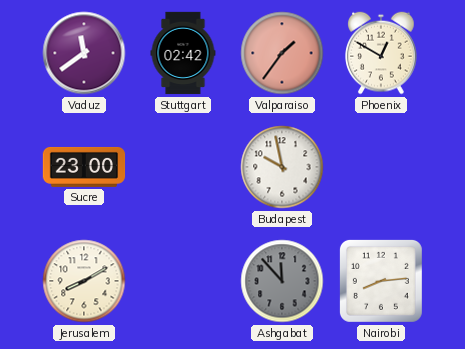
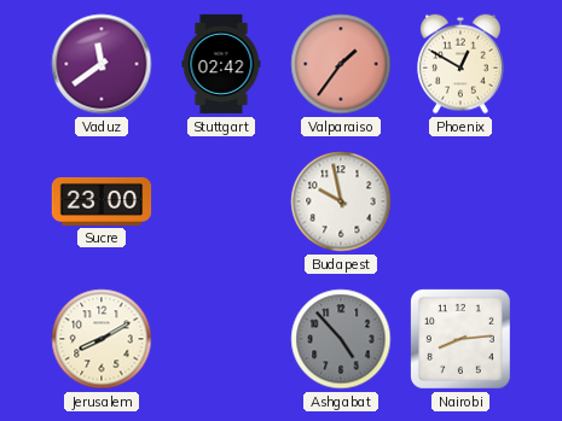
Ashgabat: 11:53 -> 4:53
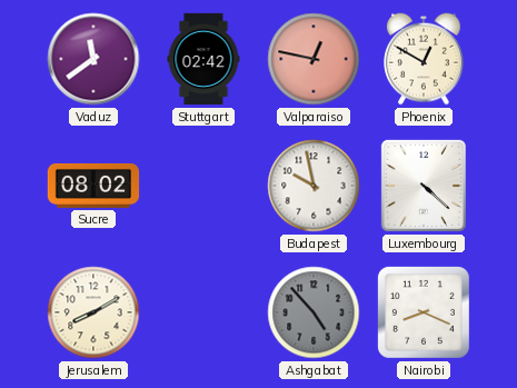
Valparaiso: 1:36 -> 12:47
Sucre: 23:00 -> 08:02
Luxembourg: none -> 4:22
Nairobi: 8:14 -> 8:19
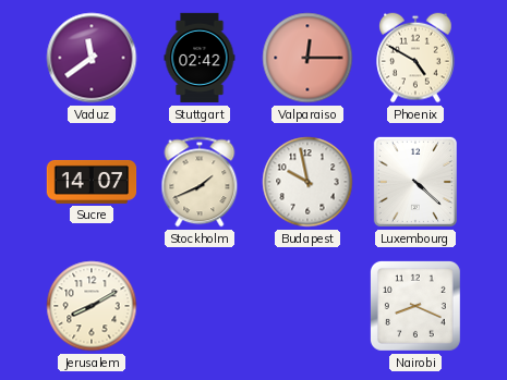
Valparaiso: 12:47 -> 12:15
Phoenix: 12:50 -> 4:50
Sucre: 08:02 -> 14:07
Stockholm: none -> 1:41
Ashgabat: 4:53 -> none
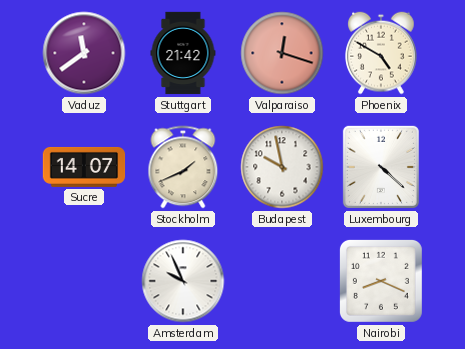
Stuttgart: 02:42 -> 21:42
Valparaiso: 12:15 -> 12:18
Jerusalem: 8:10 -> none
Amsterdam: none -> 9:56
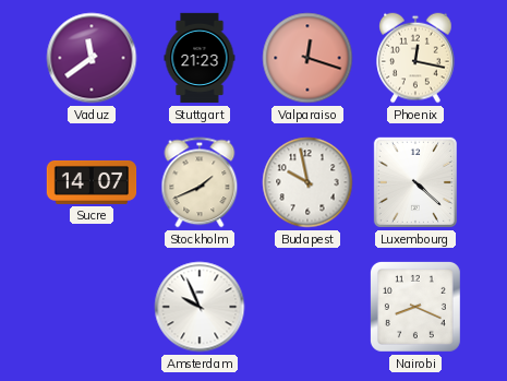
Stuttgart: 21:42 -> 21:23
Phoenix: 4:50 -> 12:17
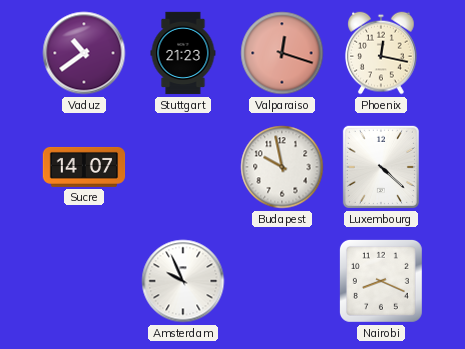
Vaduz: 11:39 -> 10:39
Stockholm: 1:41 -> none
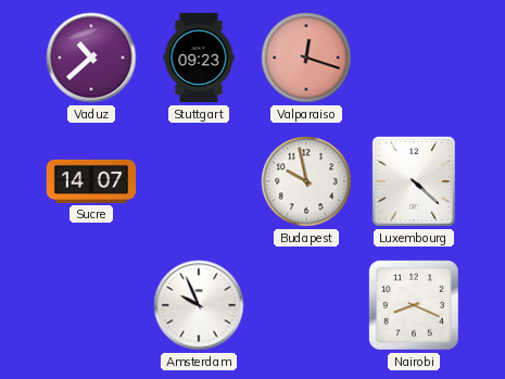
Vaduz: 10:39 -> 10:38
Stuttgart: 21:23 -> 09:23
Phoenix: 12:17 -> none
